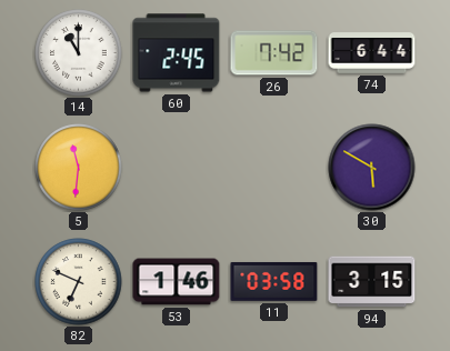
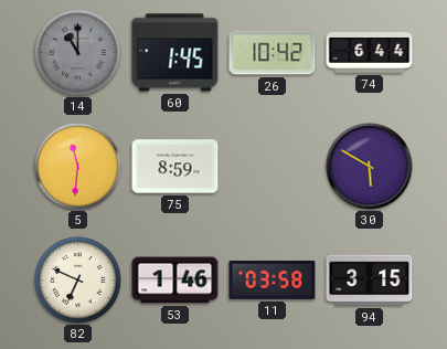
14 dial: white -> grey
60: 2:45 -> 1:45
26: 7:42 -> 10:42
75: none -> 8:59
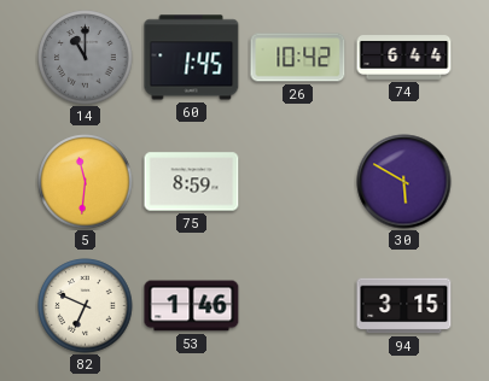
11: 03:58 -> none
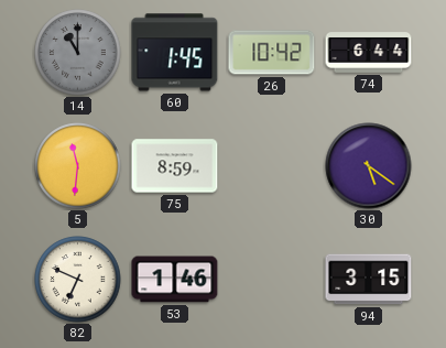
30: 5:50 -> 5:21
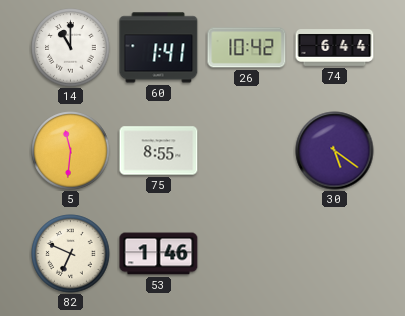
14 dial: grey -> white
60: 1:45 -> 1:41
75: 8:59 -> 8:55
94: 3:15 -> none
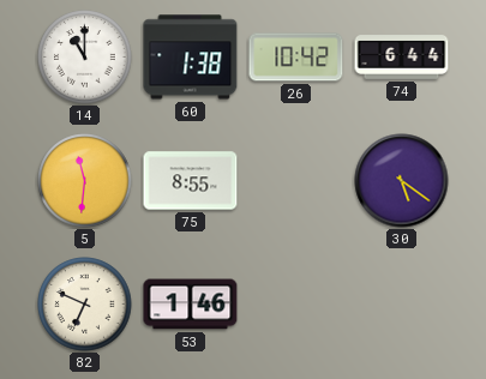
60: 1:41 -> 1:38
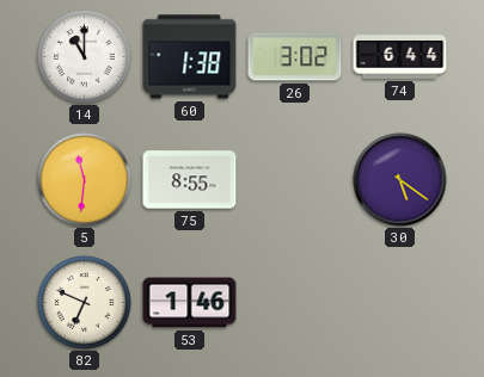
26: 10:42 -> 3:02
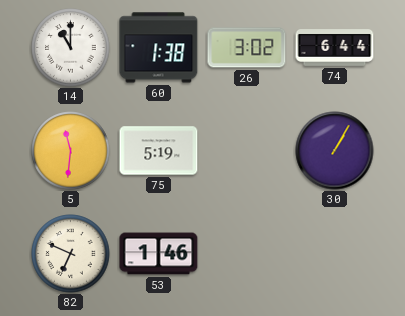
75: 8:55 -> 5:19
30: 5:21 -> 1:05
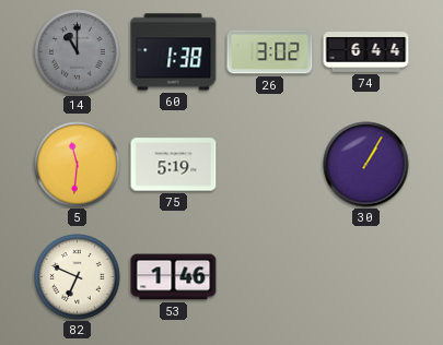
14 dial: white -> grey
